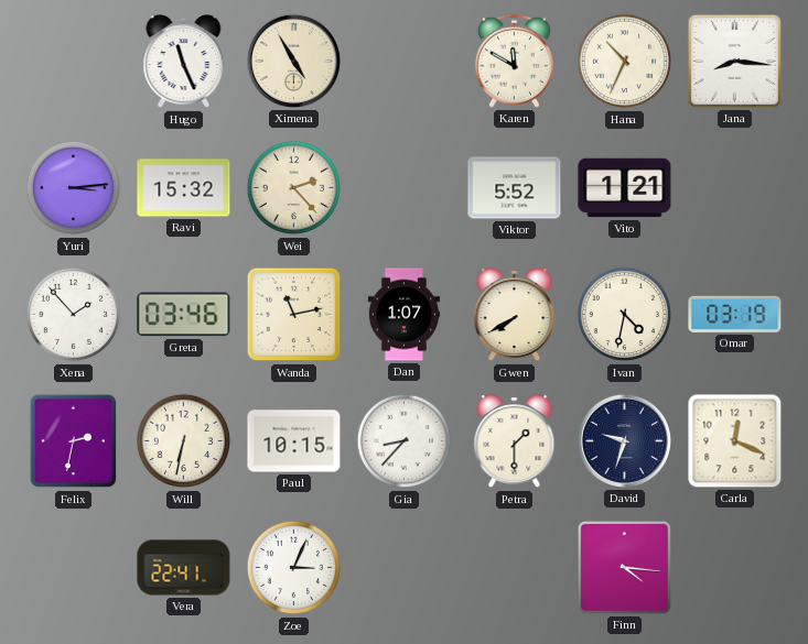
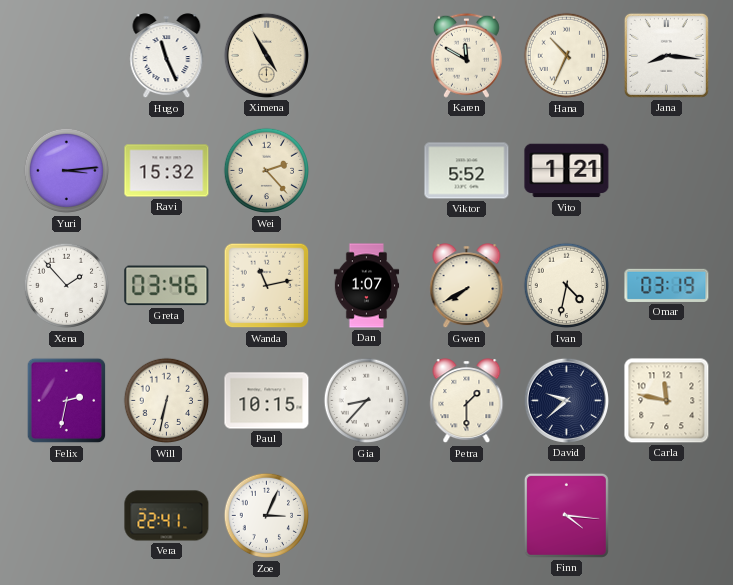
David: 9:33 -> 9:38
Carla: 12:19 -> 11:47
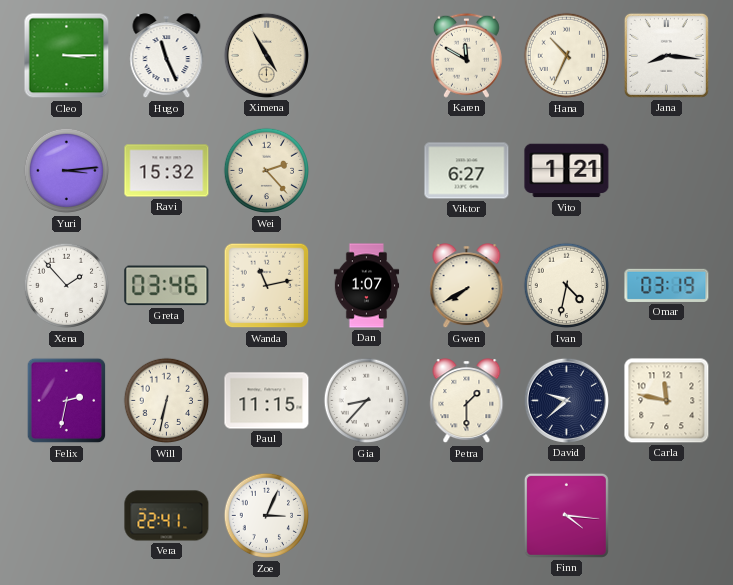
Cleo: none -> 3:15
Viktor: 5:52 -> 6:27
Paul: 10:15 -> 11:15
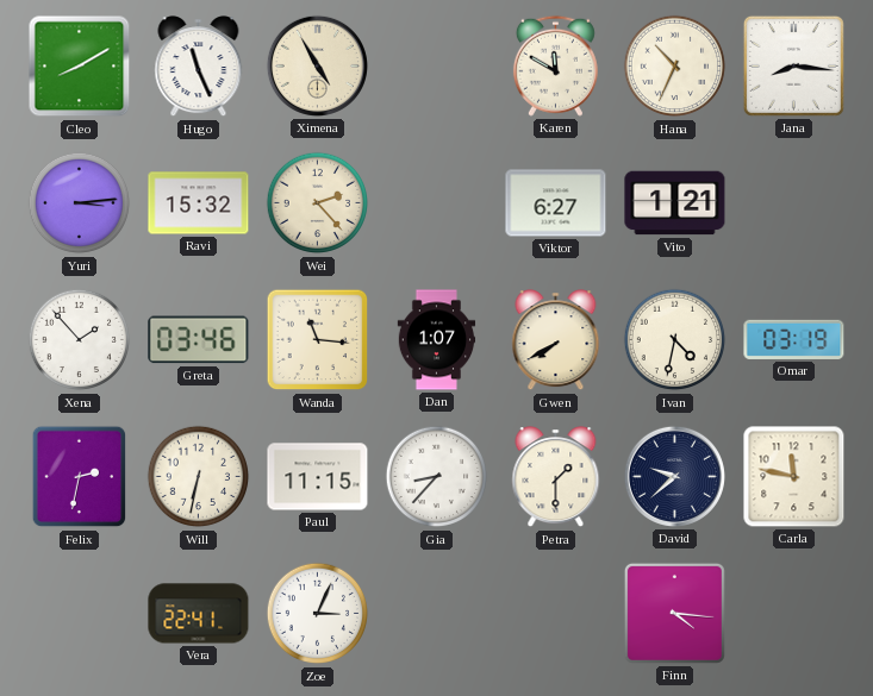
Cleo: 3:15 -> 8:10
Wanda: 11:13 -> 11:16
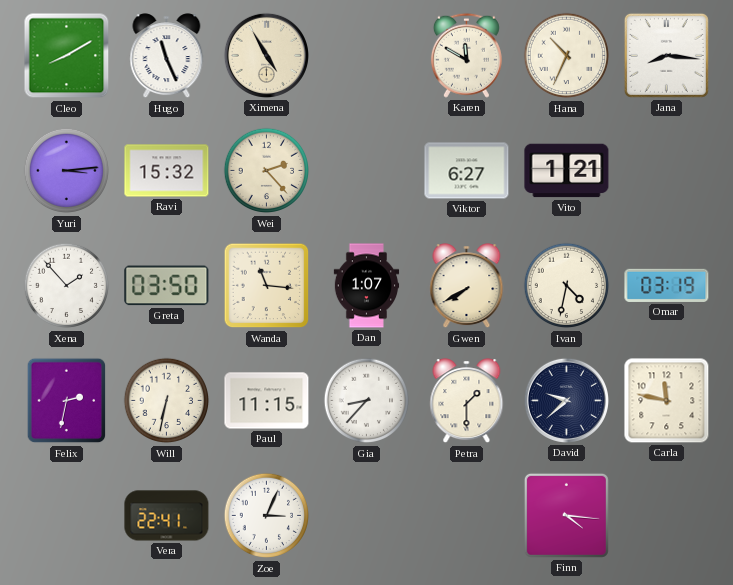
Greta: 03:46 -> 03:50
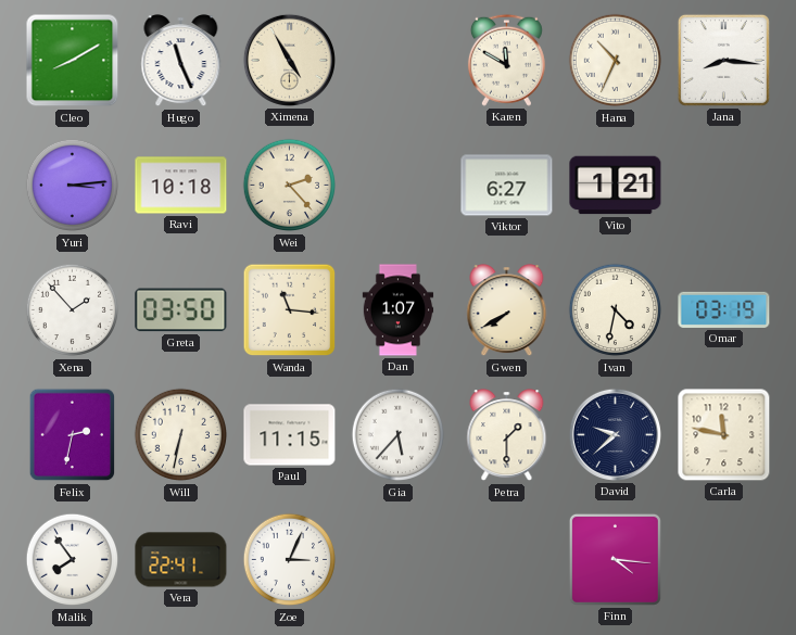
Ravi: 15:32 -> 10:18
Gia: 8:37 -> 5:37
Malik: none -> 7:54
